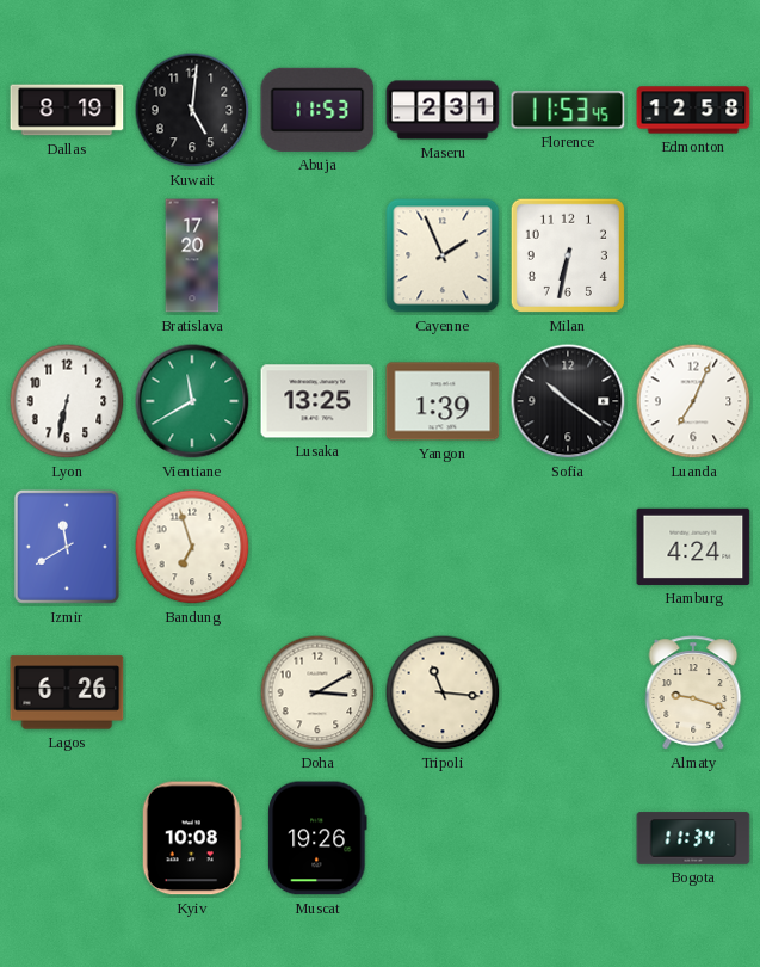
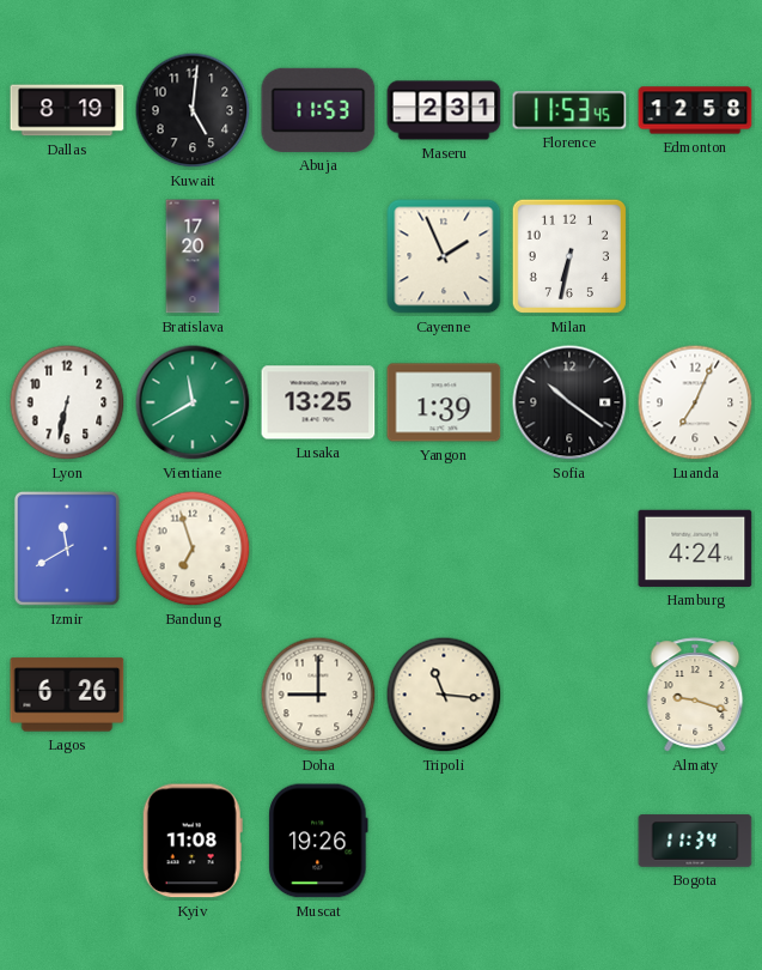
Doha: 3:10 -> 9:00
Kyiv: 10:08 -> 11:08
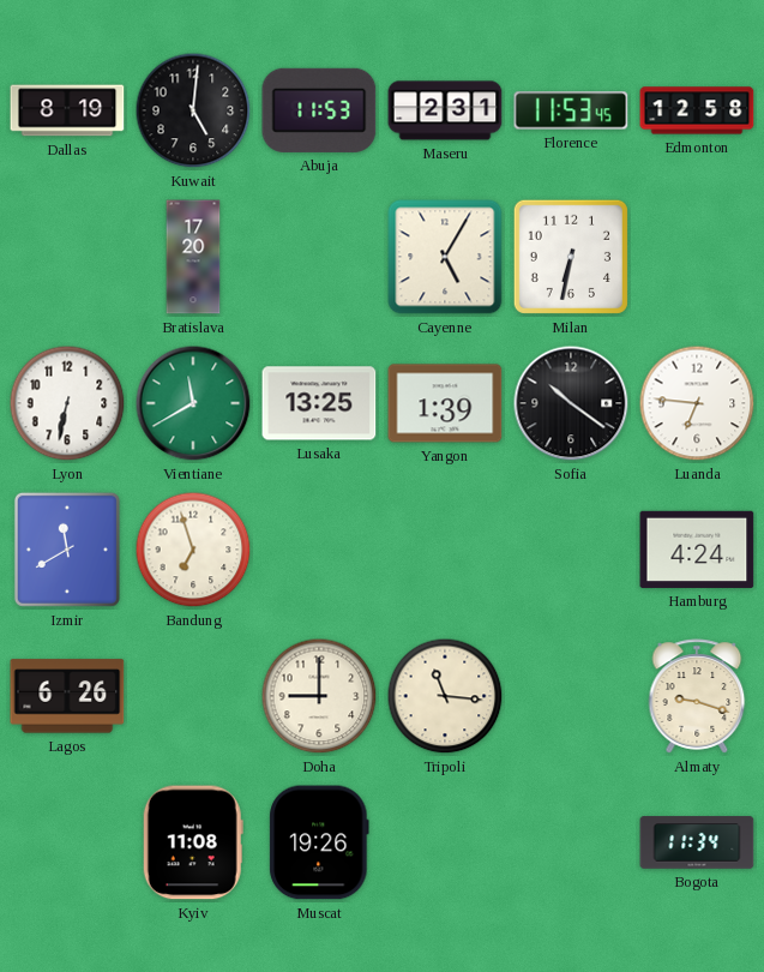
Cayenne: 1:56 -> 5:05
Luanda: 7:04 -> 6:46
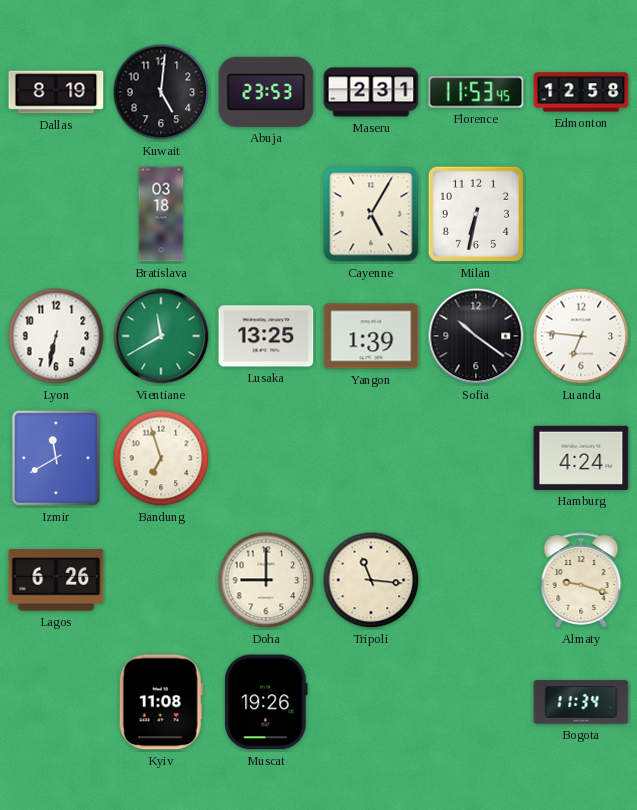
Abuja: 11:53 -> 23:53
Bratislava: 17:20 -> 03:18
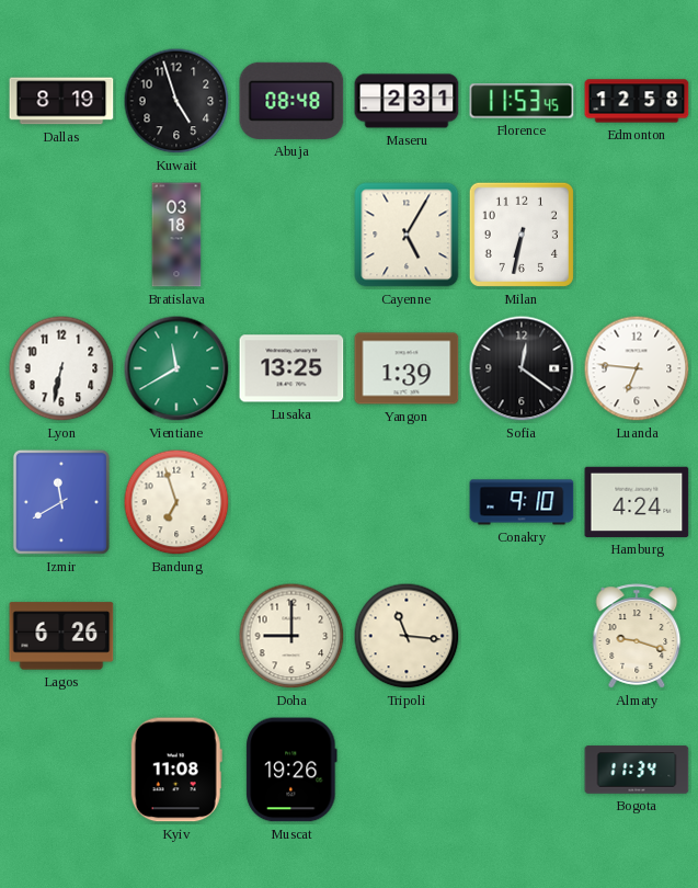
Kuwait: 5:01 -> 4:57
Abuja: 23:53 -> 08:48
Sofia: 10:21 -> 12:21
Conakry: none -> 9:10
